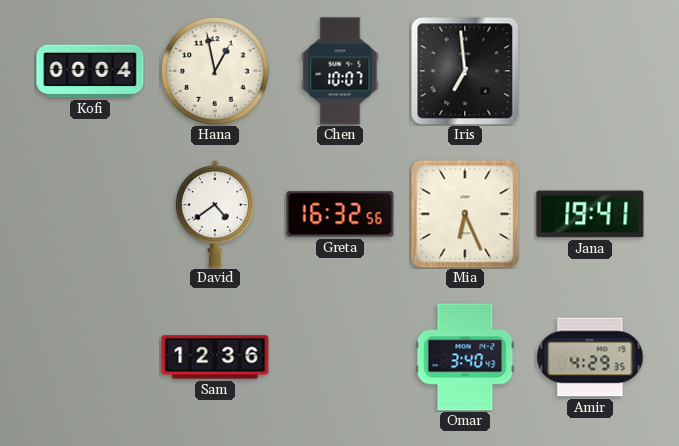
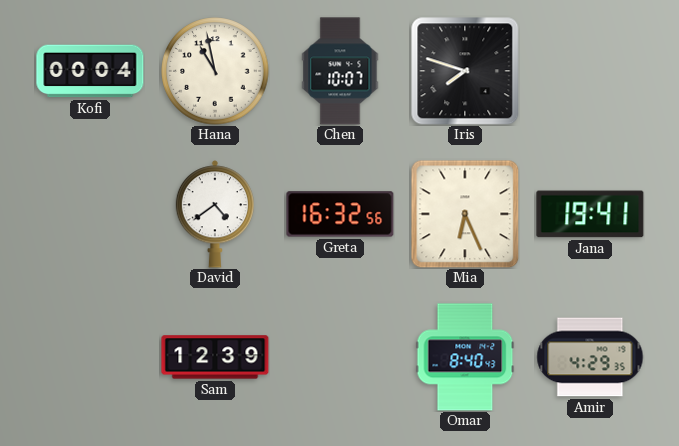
Hana: 12:58 -> 10:58
Iris: 6:59 -> 7:48
Sam: 12:36 -> 12:39
Omar: 3:40 -> 8:40
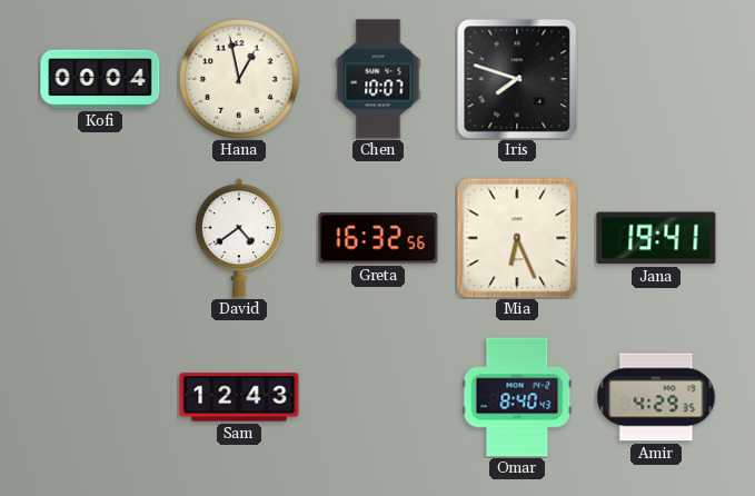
Hana: 10:58 -> 12:58
Sam: 12:39 -> 12:43
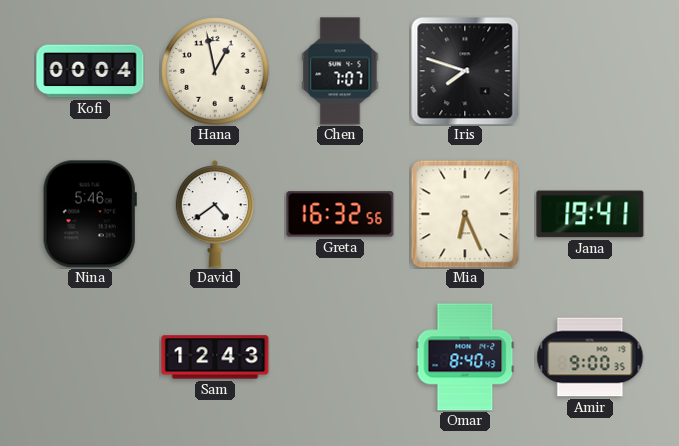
Chen: 10:07 -> 7:07
Nina: none -> 5:46
Amir: 4:29 -> 9:00
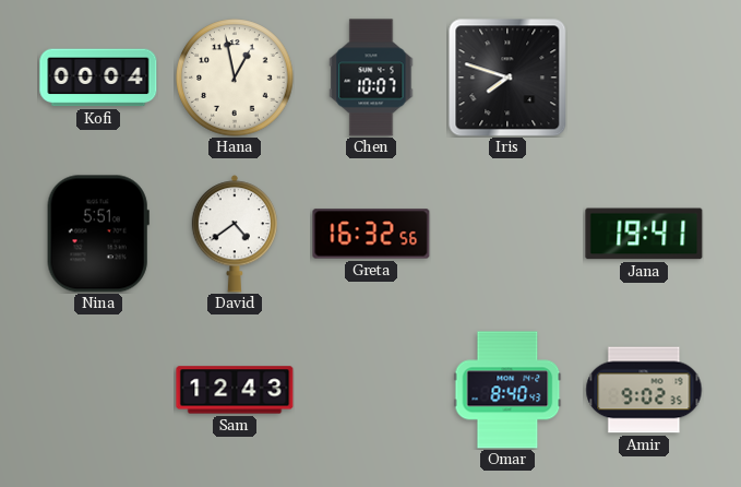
Chen: 7:07 -> 10:07
Nina: 5:46 -> 5:51
Mia: 6:26 -> none
Amir: 9:00 -> 9:02
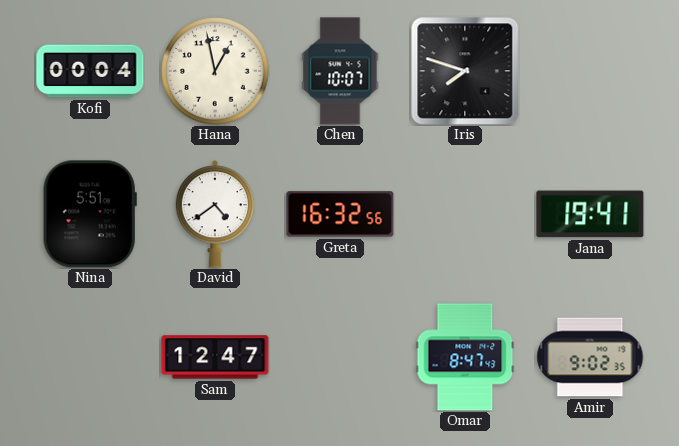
Sam: 12:43 -> 12:47
Omar: 8:40 -> 8:47
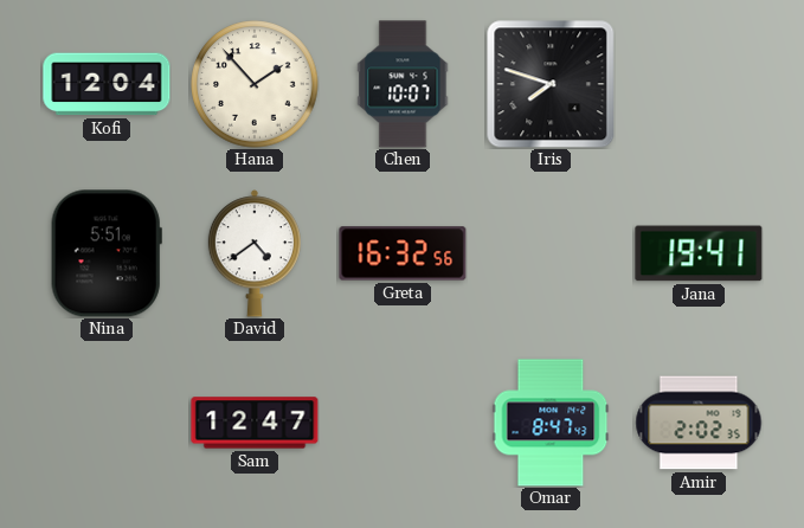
Kofi: 00:04 -> 12:04
Hana: 12:58 -> 1:53
Amir: 9:02 -> 2:02
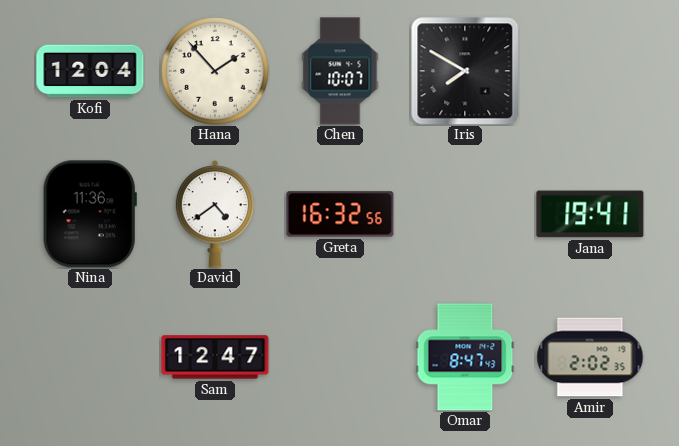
Iris: 7:48 -> 7:50
Nina: 5:51 -> 11:36
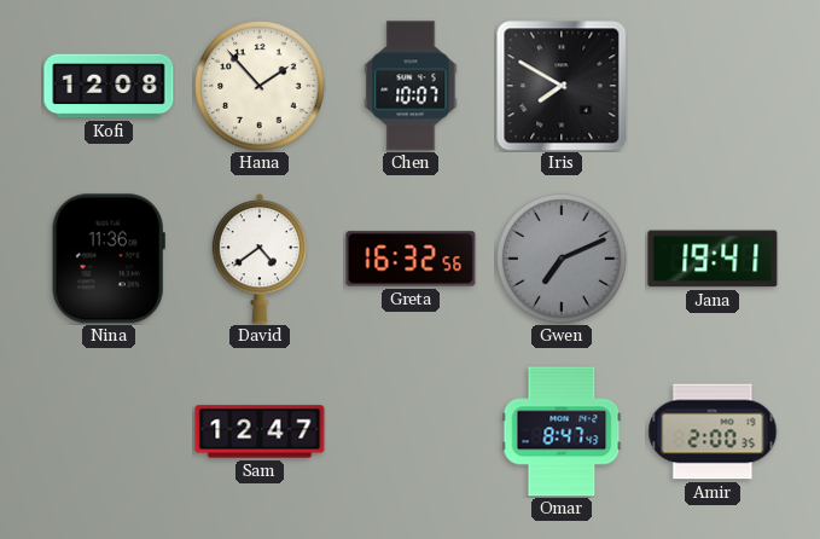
Kofi: 12:04 -> 12:08
Gwen: none -> 7:11
Amir: 2:02 -> 2:00
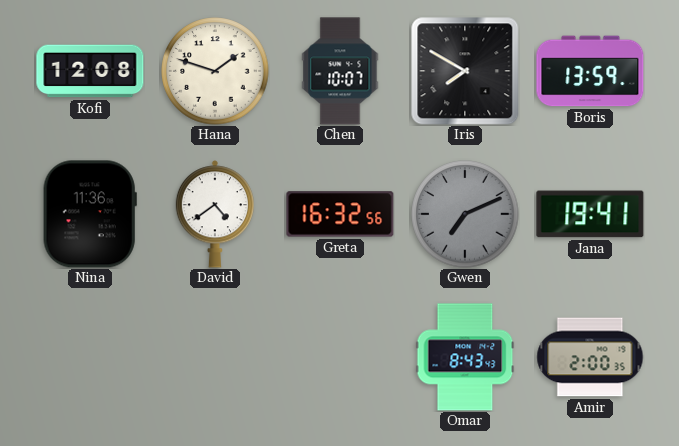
Hana: 1:53 -> 1:48
Boris: none -> 13:59
Sam: 12:47 -> none
Omar: 8:47 -> 8:43
